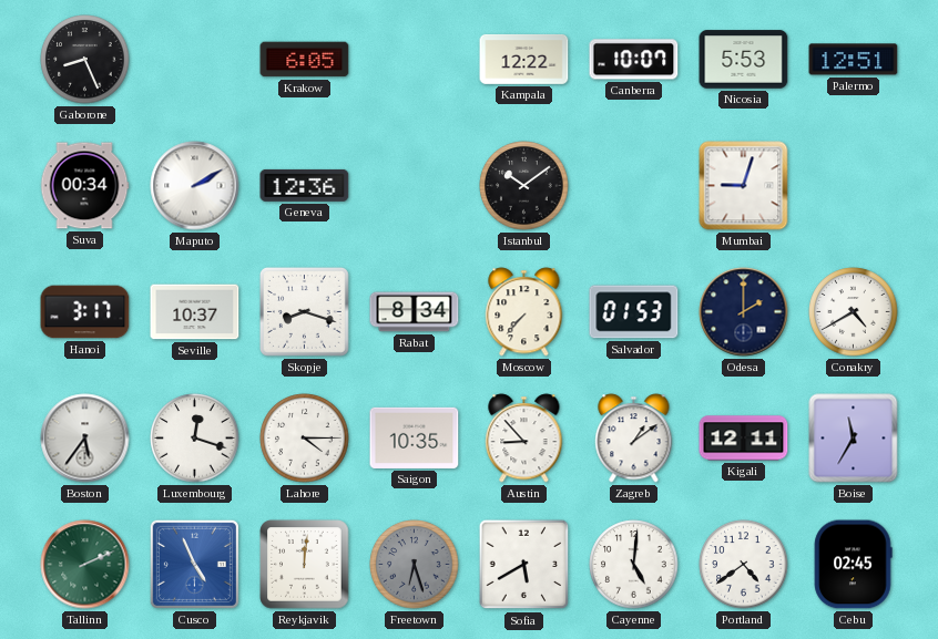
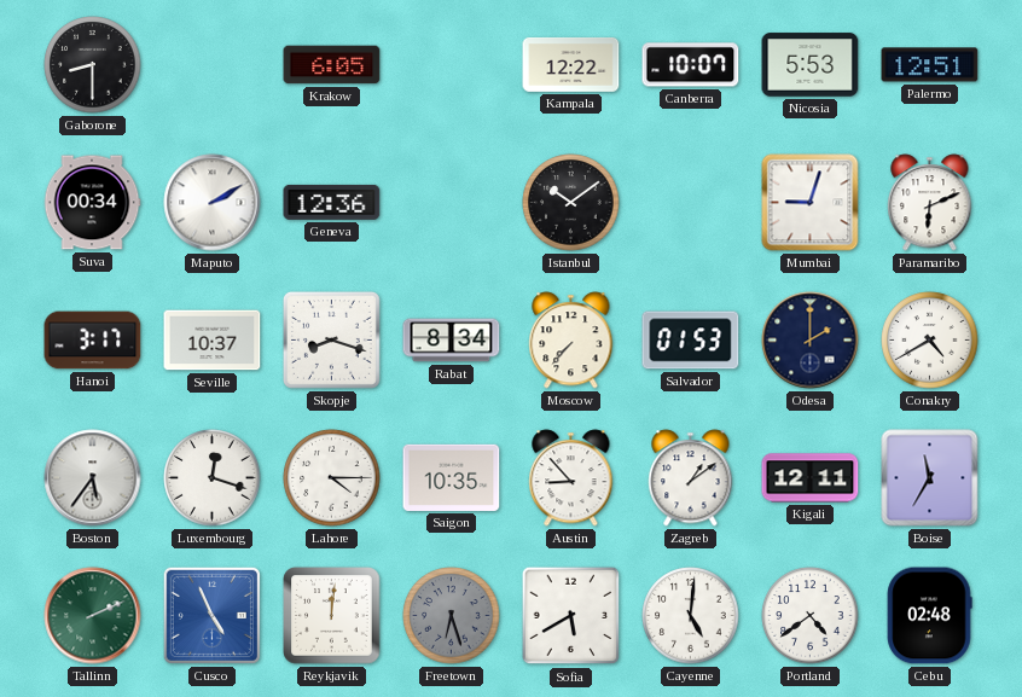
Gaborone: 8:26 -> 8:30
Paramaribo: none -> 6:11
Cebu: 02:45 -> 02:48
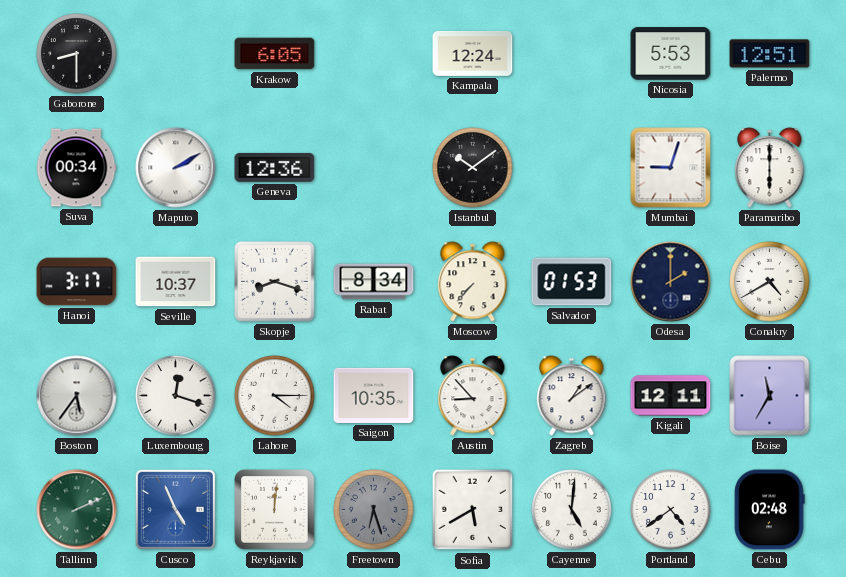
Kampala: 12:22 -> 12:24
Canberra: 10:07 -> none
Paramaribo: 6:11 -> 6:00
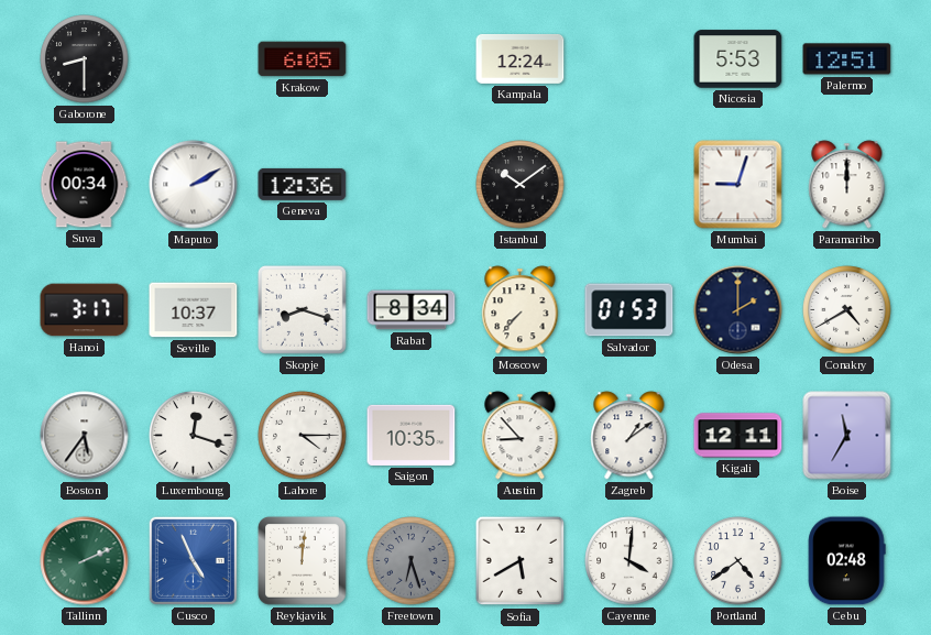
Paramaribo: 6:00 -> 12:00
Cayenne: 5:01 -> 4:01
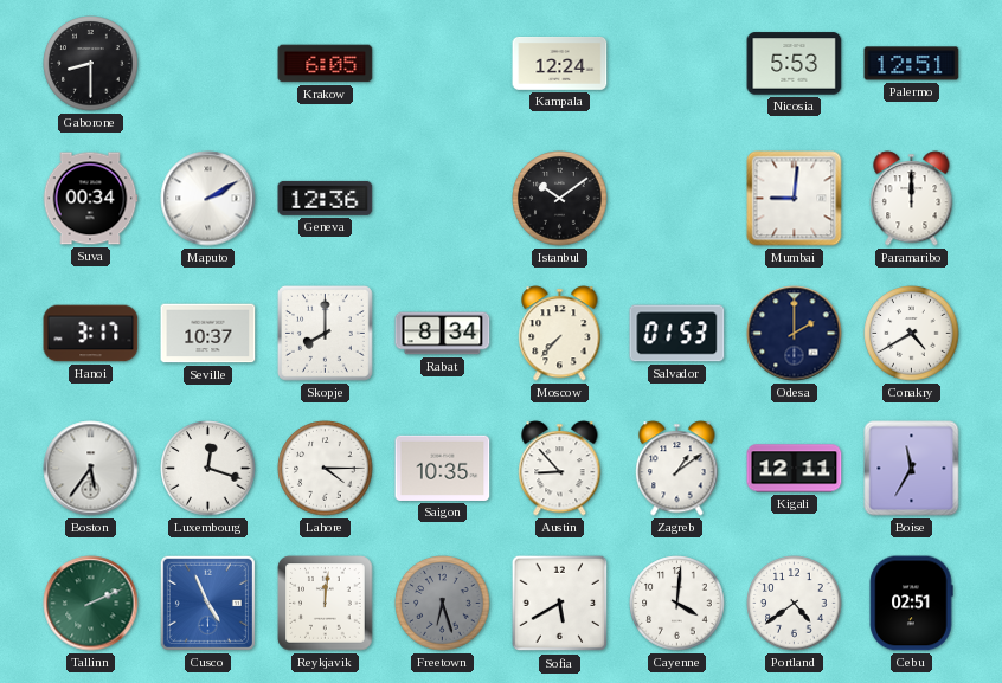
Mumbai: 9:03 -> 9:01
Skopje: 8:18 -> 8:00
Cebu: 02:48 -> 02:51
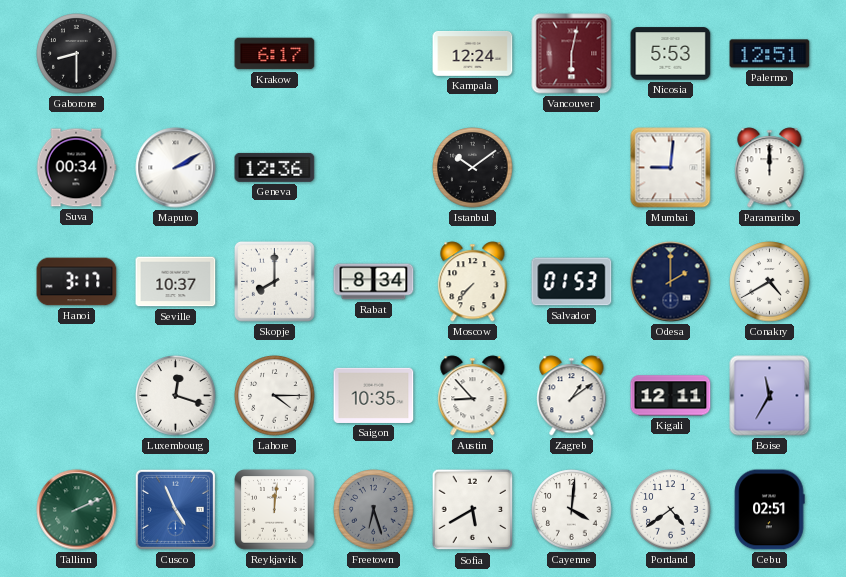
Krakow: 6:05 -> 6:17
Vancouver: none -> 6:02
Boston: 5:36 -> none
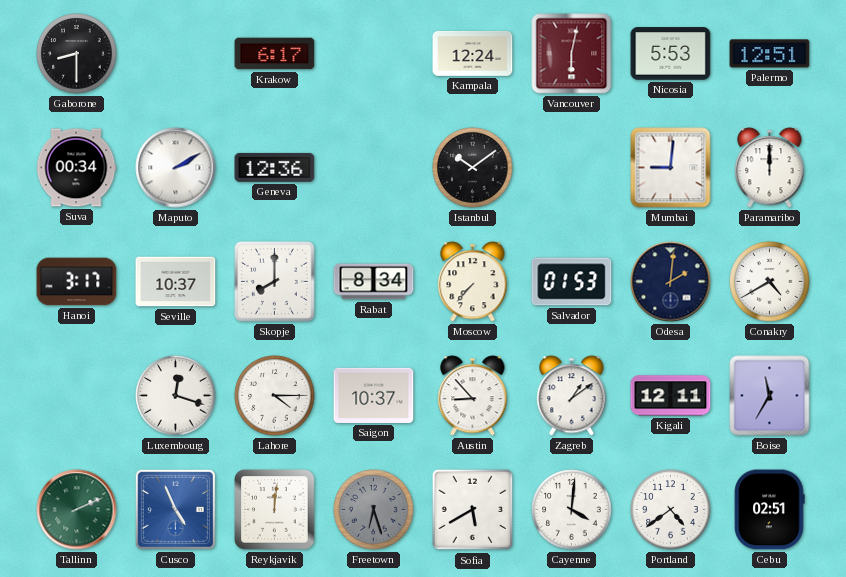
Odesa: 2:00 -> 2:01
Saigon: 10:35 -> 10:37
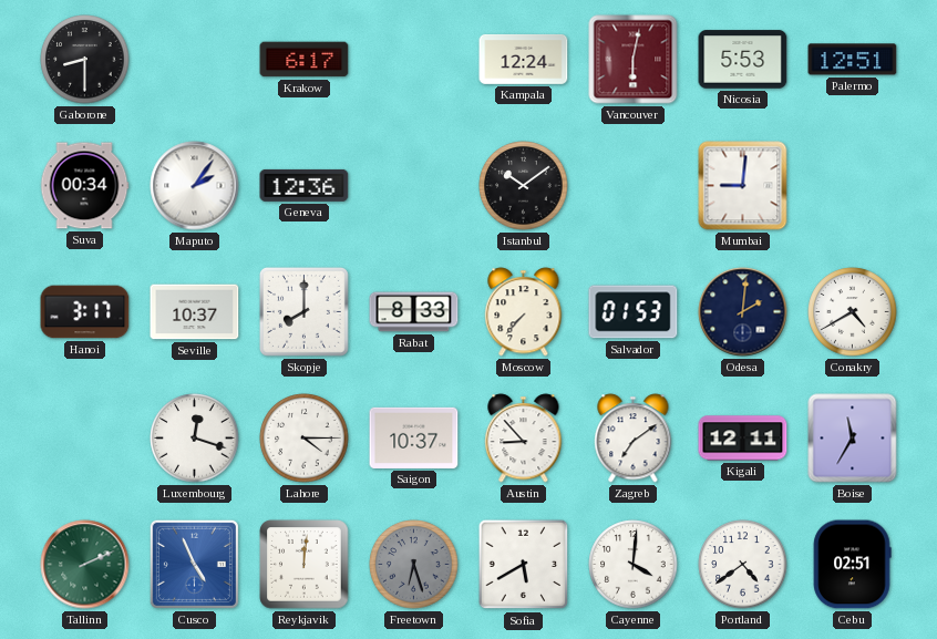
Maputo: 2:10 -> 2:06
Paramaribo: 12:00 -> none
Rabat: 8:34 -> 8:33
Zagreb: 1:09 -> 7:09
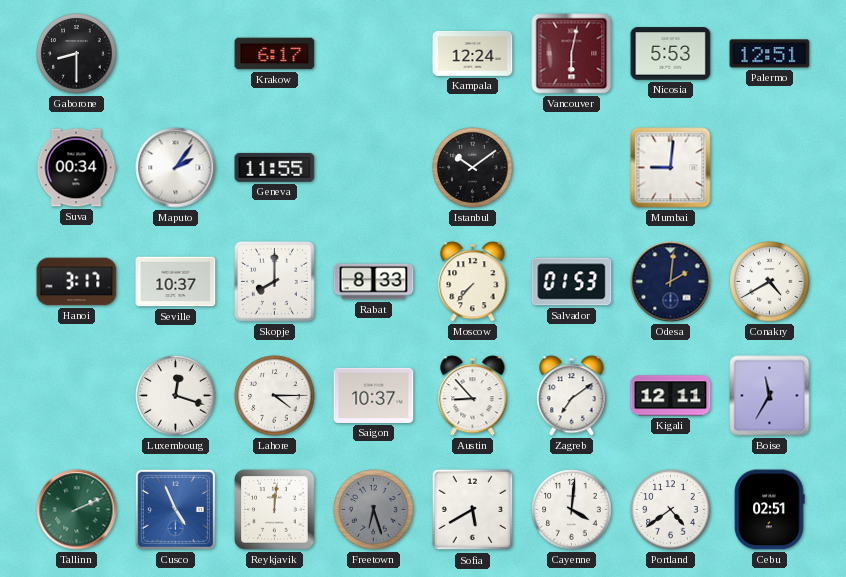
Geneva: 12:36 -> 11:55
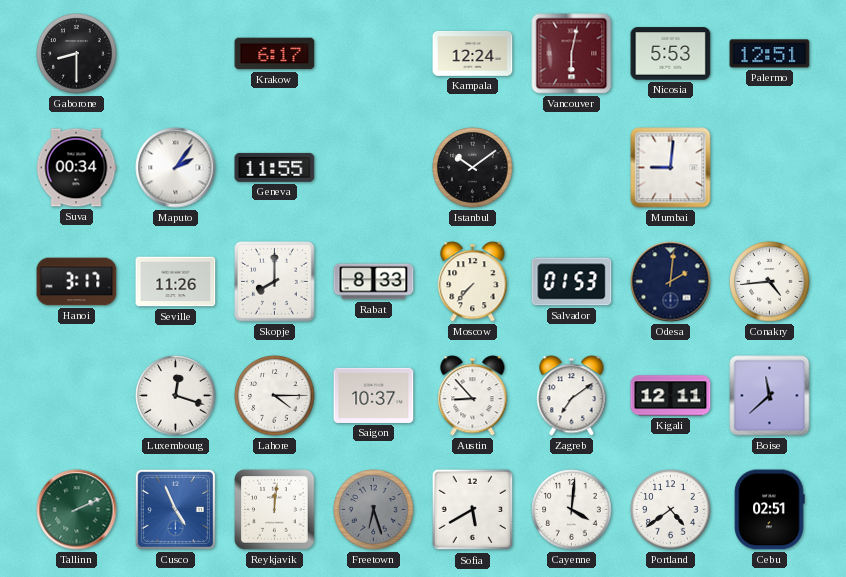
Seville: 10:37 -> 11:26
Conakry: 4:40 -> 4:44
Boise: 11:35 -> 11:38
